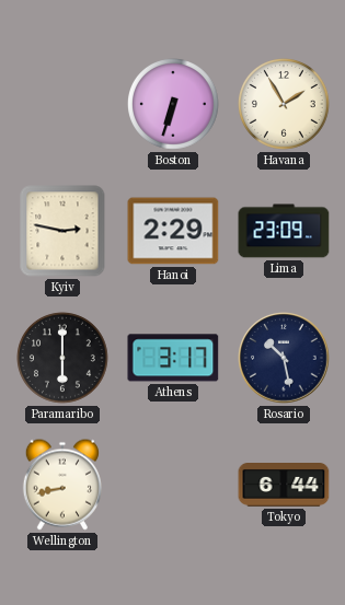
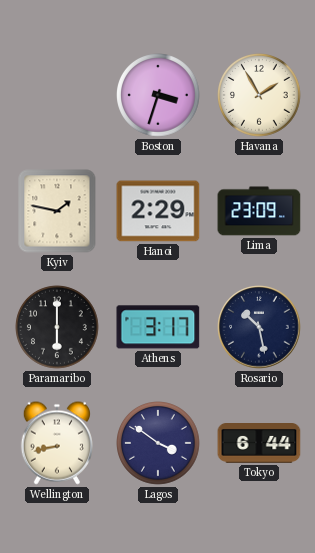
Boston: 6:33 -> 3:33
Kyiv: 2:47 -> 1:47
Lagos: none -> 3:51
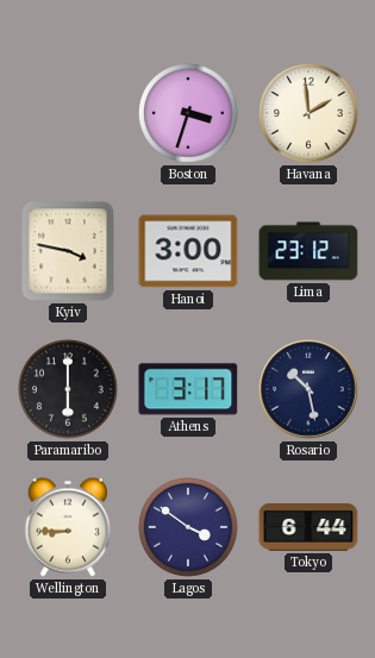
Havana: 1:55 -> 1:59
Kyiv: 1:47 -> 3:47
Hanoi: 2:29 -> 3:00
Lima: 23:09 -> 23:12
Wellington: 8:43 -> 8:45
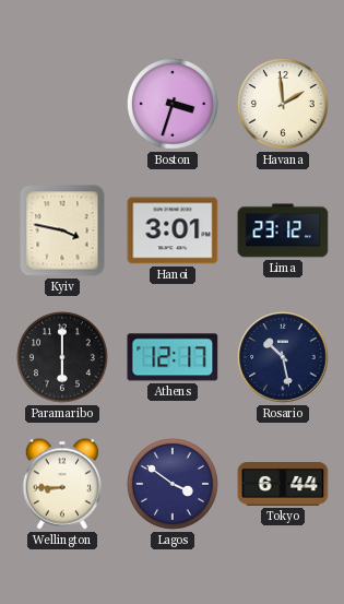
Hanoi: 3:00 -> 3:01
Athens: 3:17 -> 12:17
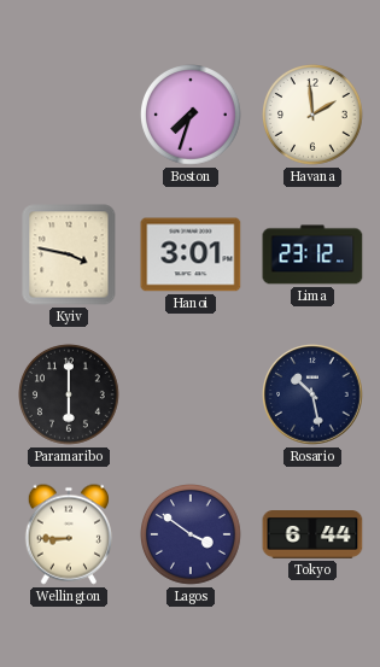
Boston: 3:33 -> 7:33
Athens: 12:17 -> none
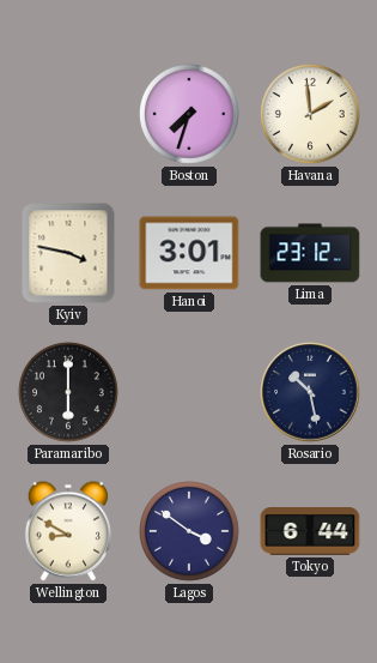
Wellington: 8:45 -> 8:50
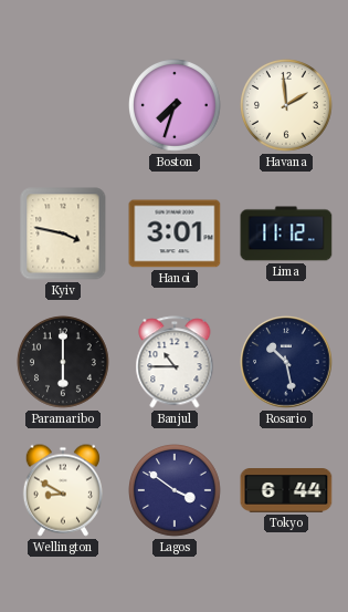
Lima: 23:12 -> 11:12
Banjul: none -> 10:45
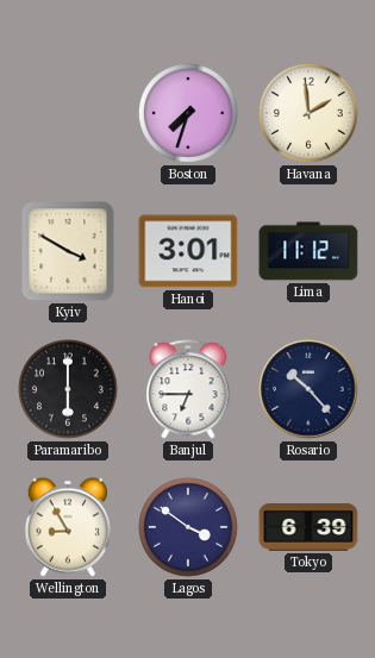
Kyiv: 3:47 -> 3:50
Banjul: 10:45 -> 6:45
Rosario: 10:28 -> 10:23
Wellington: 8:50 -> 8:55
Tokyo: 6:44 -> 6:39
